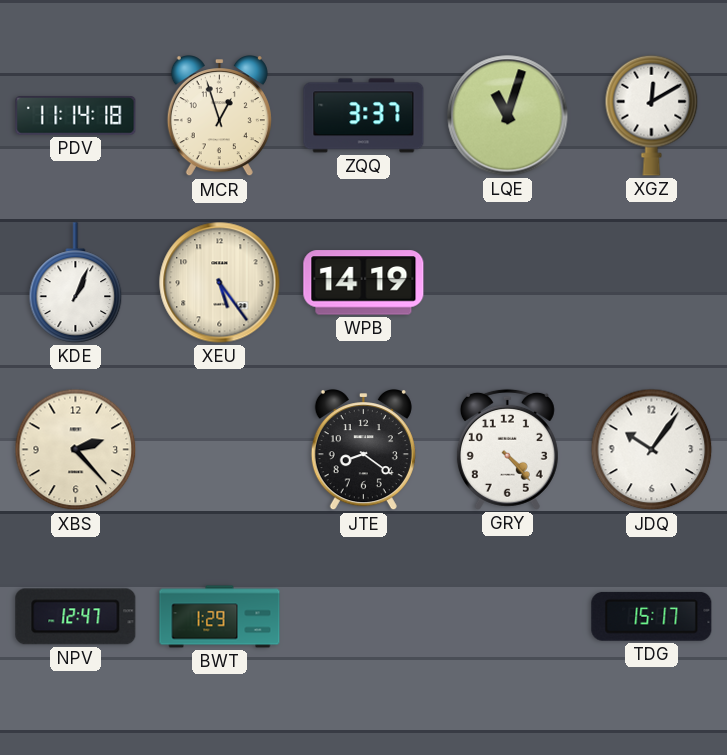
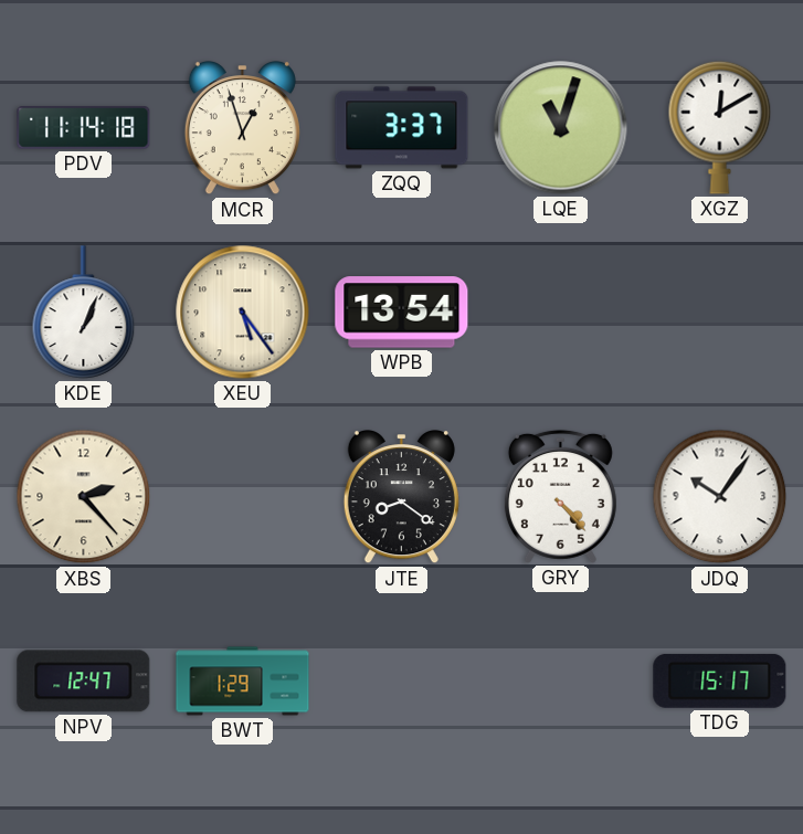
WPB: 14:19 -> 13:54
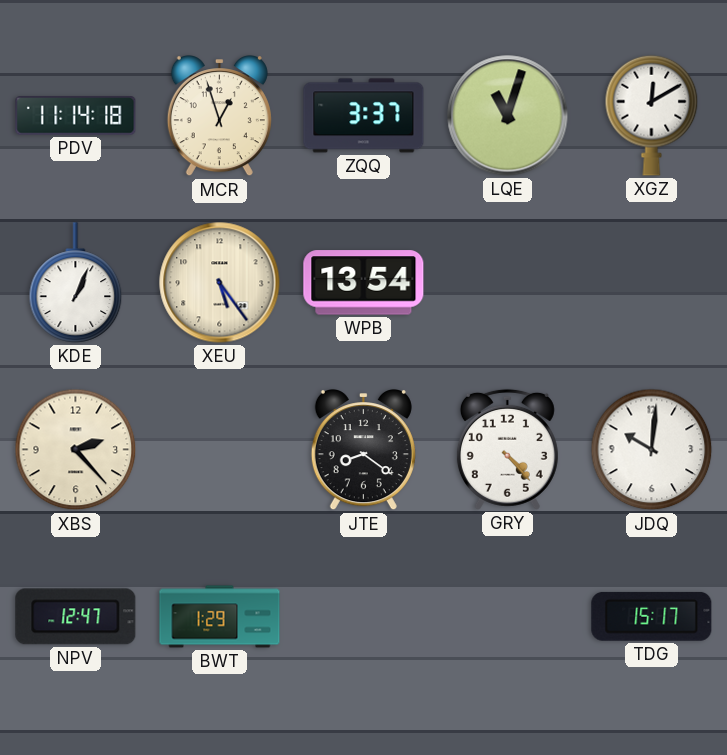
JDQ: 10:06 -> 10:01
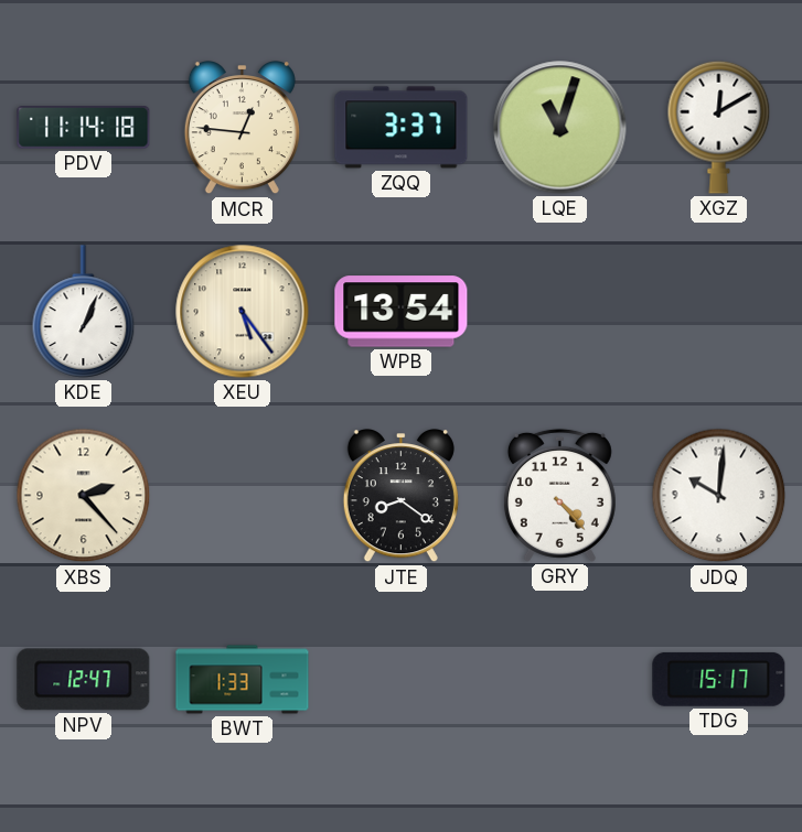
MCR: 12:57 -> 12:46
BWT: 1:29 -> 1:33
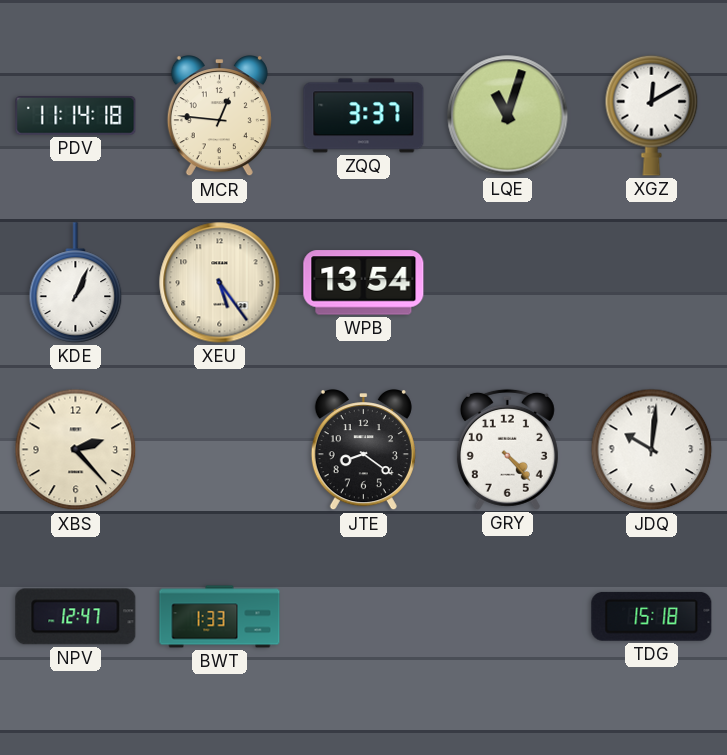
TDG: 15:17 -> 15:18
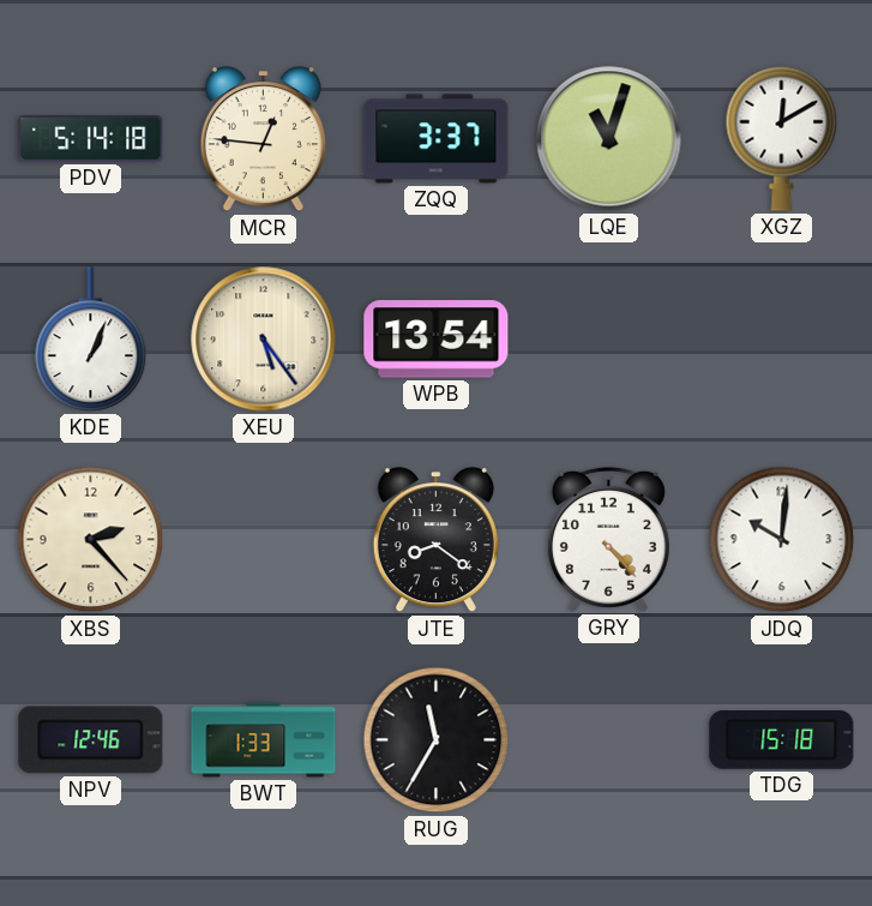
PDV: 11:14 -> 5:14
NPV: 12:47 -> 12:46
RUG: none -> 11:35
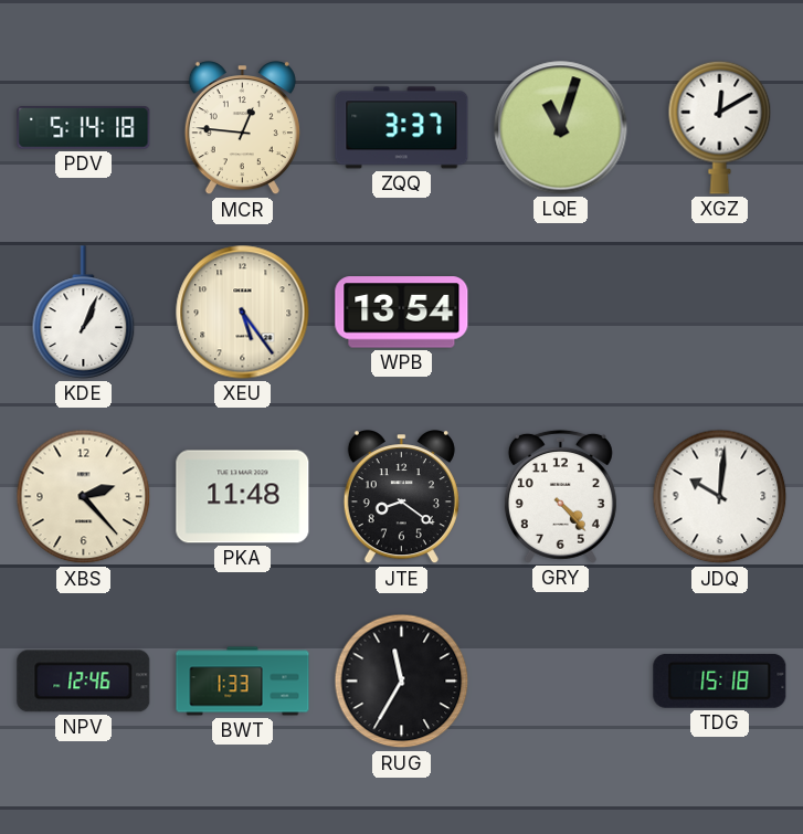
PKA: none -> 11:48
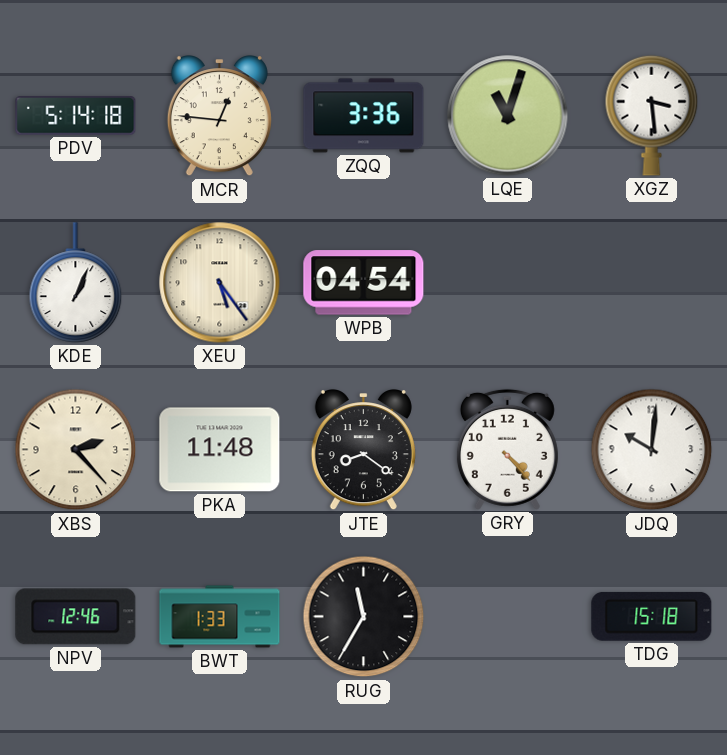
ZQQ: 3:37 -> 3:36
XGZ: 12:10 -> 3:29
WPB: 13:54 -> 04:54
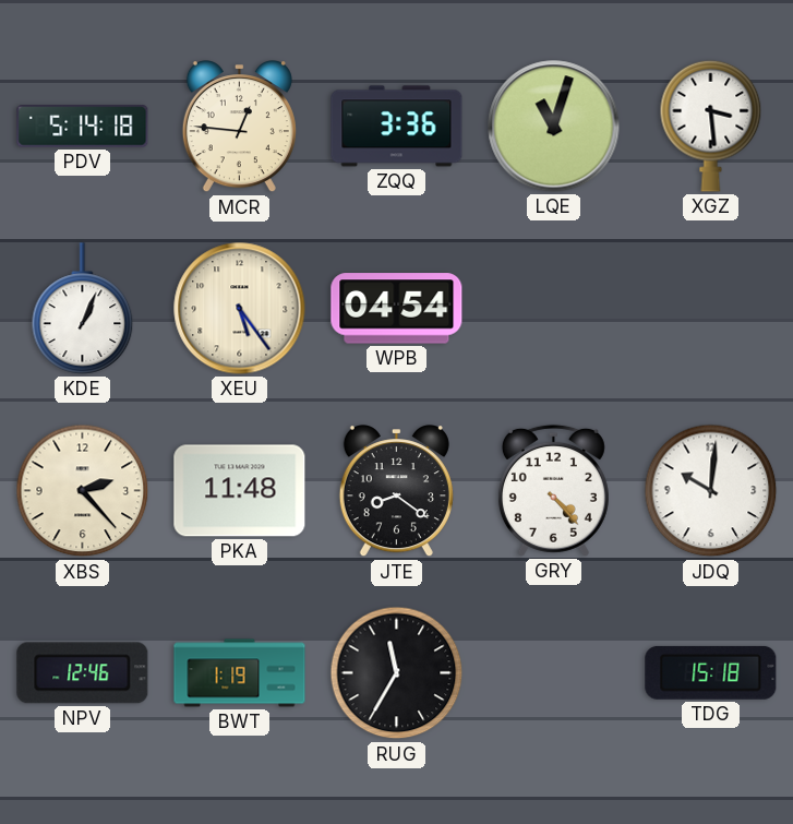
BWT: 1:33 -> 1:19
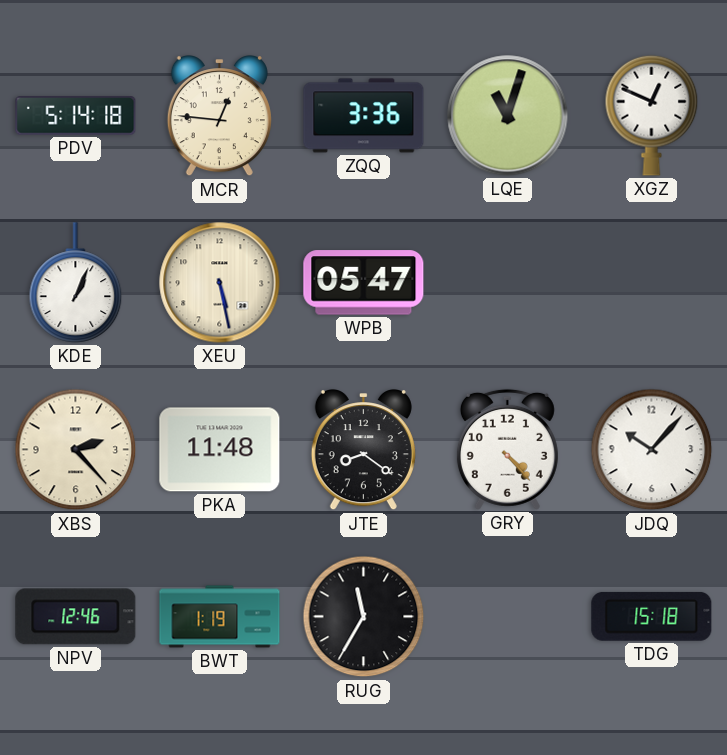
XGZ: 3:29 -> 12:49
XEU: 5:24 -> 5:28
WPB: 04:54 -> 05:47
JDQ: 10:01 -> 10:07
